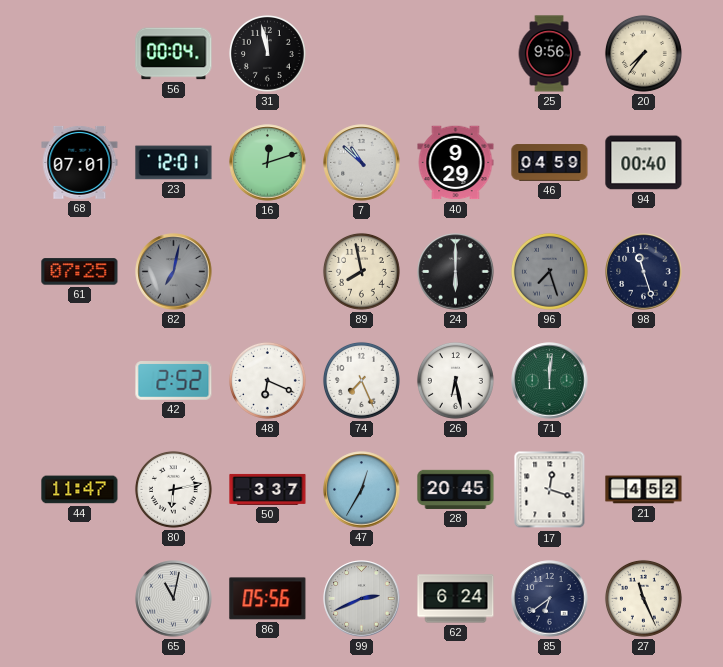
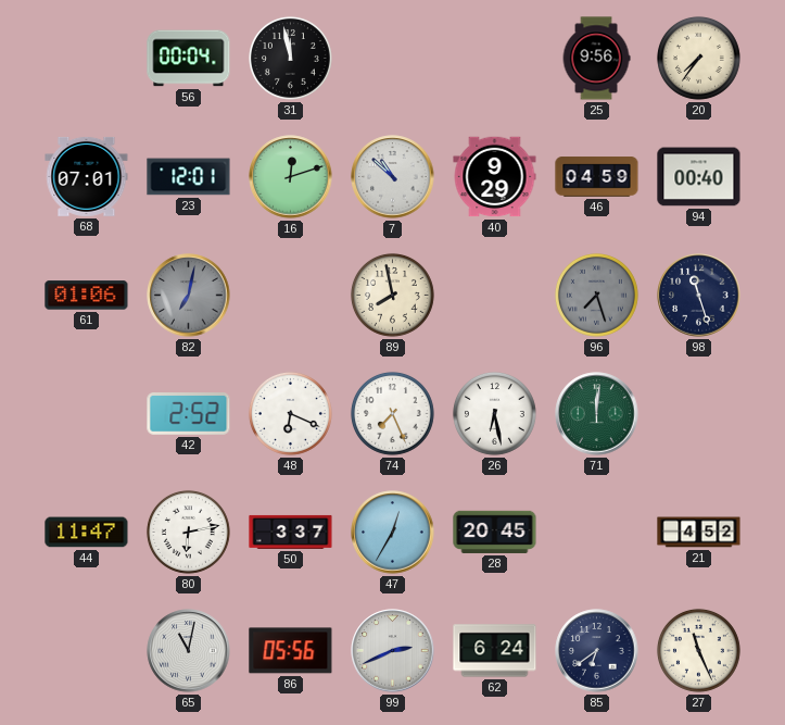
61: 07:25 -> 01:06
24: 6:00 -> none
17: 12:18 -> none
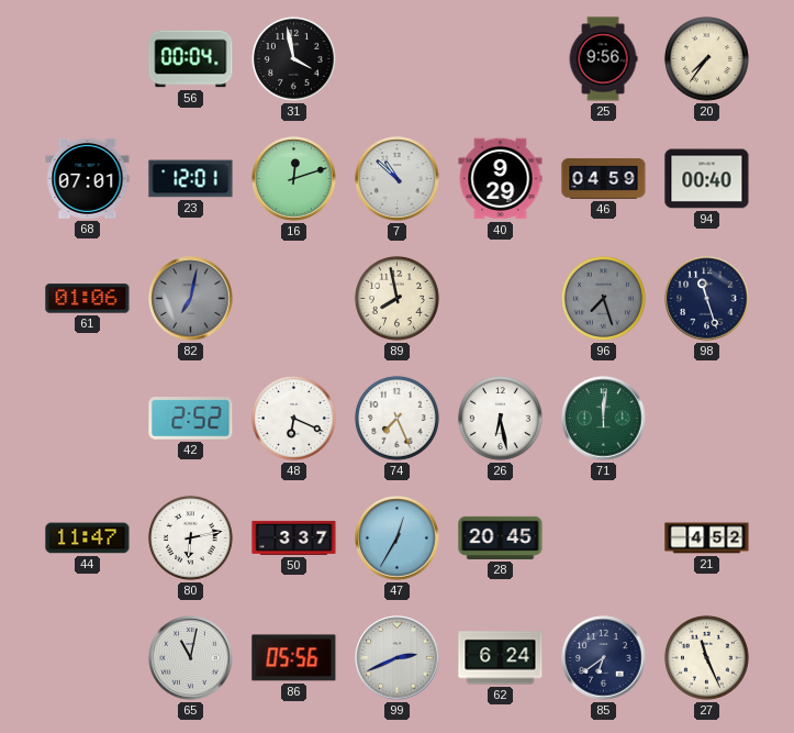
31: 11:58 -> 3:58
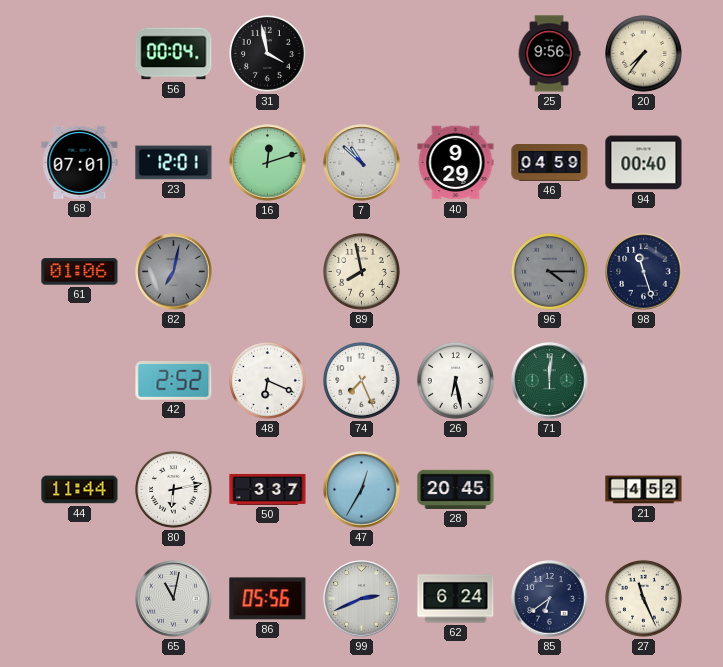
96: 7:27 -> 4:15
44: 11:47 -> 11:44
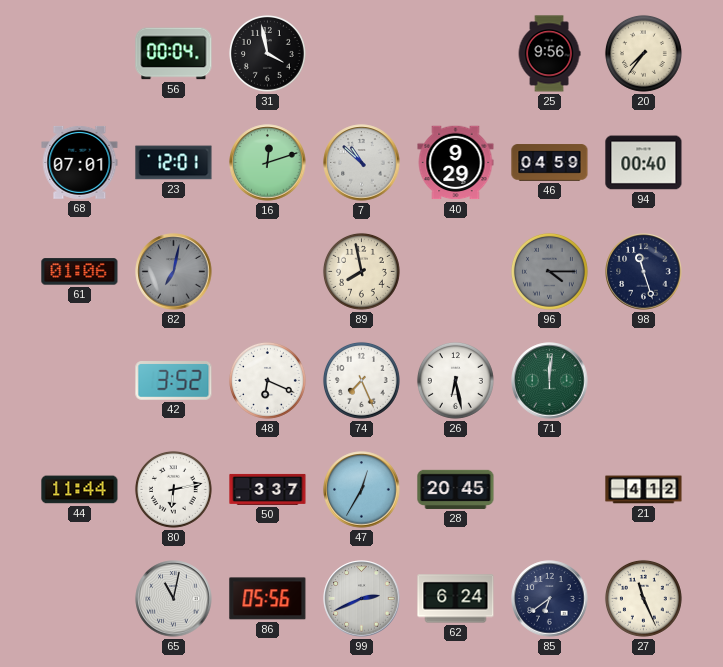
42: 2:52 -> 3:52
21: 4:52 -> 4:12
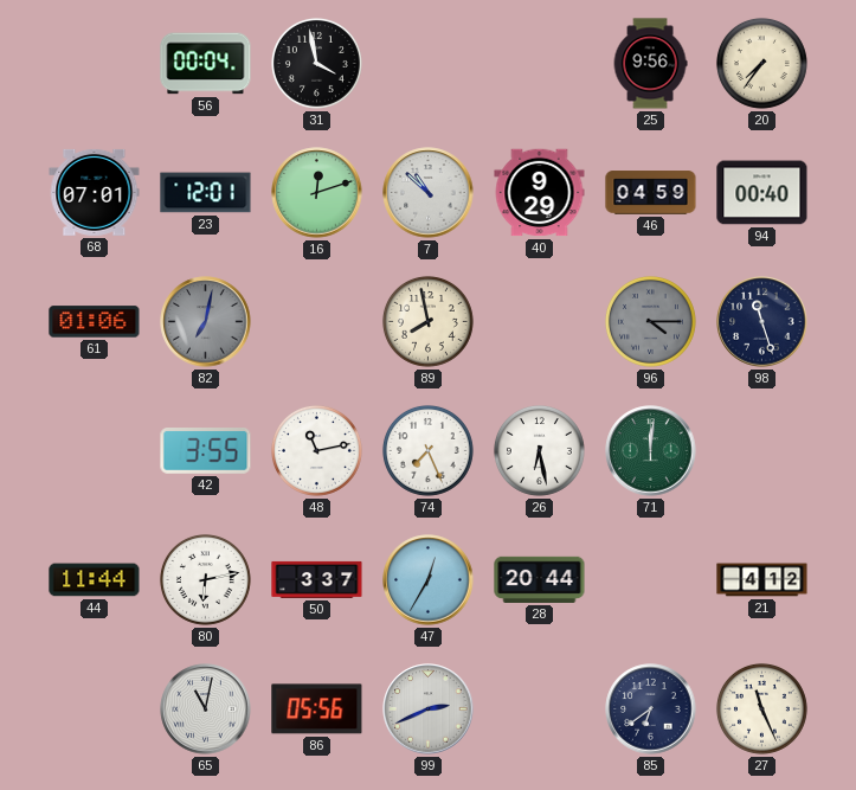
42: 3:52 -> 3:55
48: 6:19 -> 11:13
28: 20:45 -> 20:44
62: 6:24 -> none
